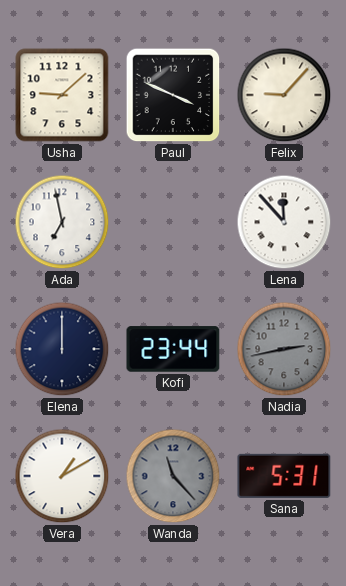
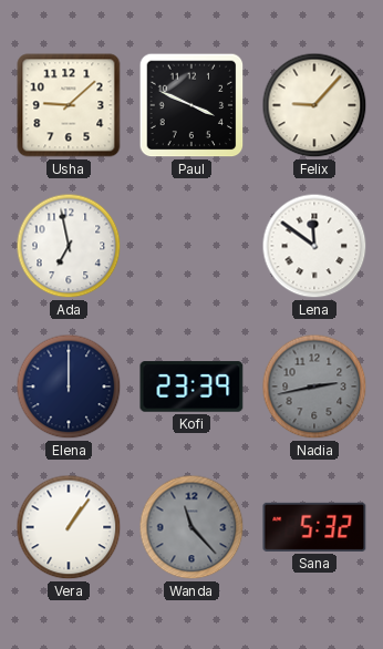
Lena: 11:53 -> 11:51
Kofi: 23:44 -> 23:39
Vera: 1:10 -> 1:06
Sana: 5:31 -> 5:32
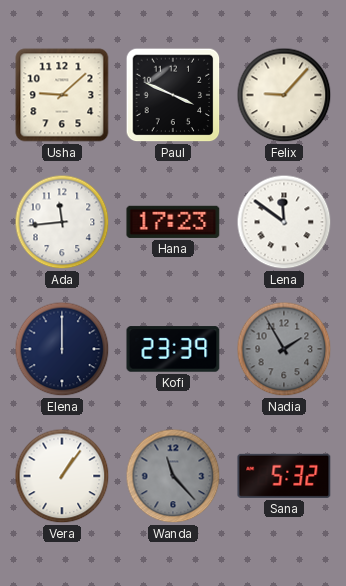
Ada: 6:58 -> 11:44
Hana: none -> 17:23
Nadia: 2:43 -> 1:55
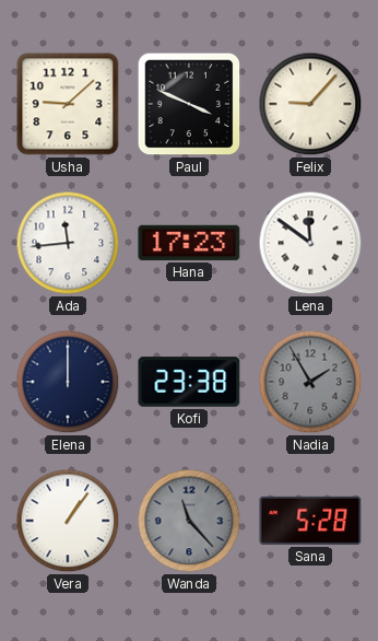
Kofi: 23:39 -> 23:38
Sana: 5:32 -> 5:28
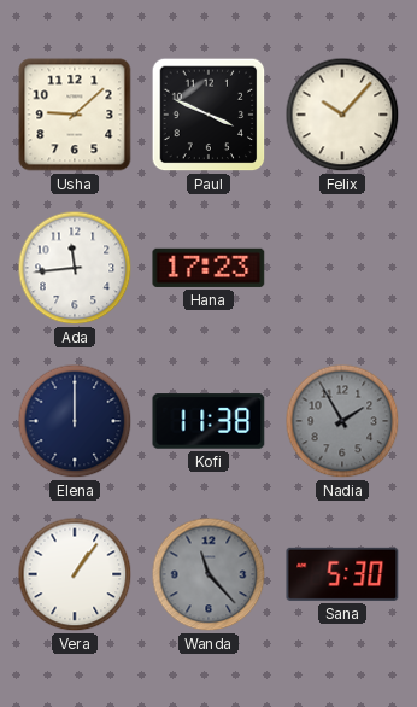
Felix: 9:07 -> 10:07
Lena: 11:51 -> none
Kofi: 23:38 -> 11:38
Sana: 5:28 -> 5:30
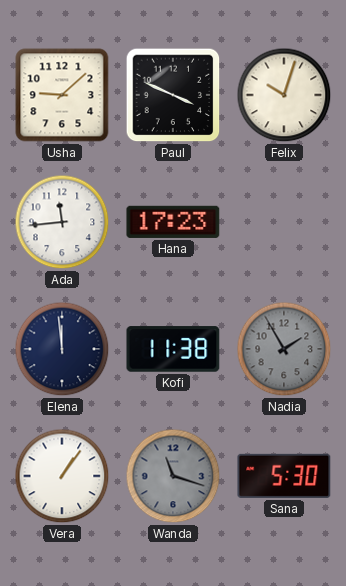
Felix: 10:07 -> 10:03
Elena: 12:00 -> 11:59
Wanda: 11:23 -> 11:18
